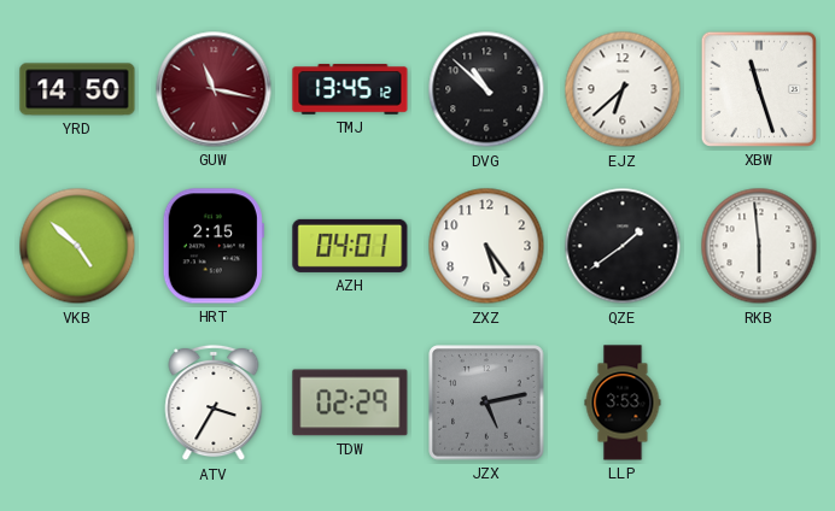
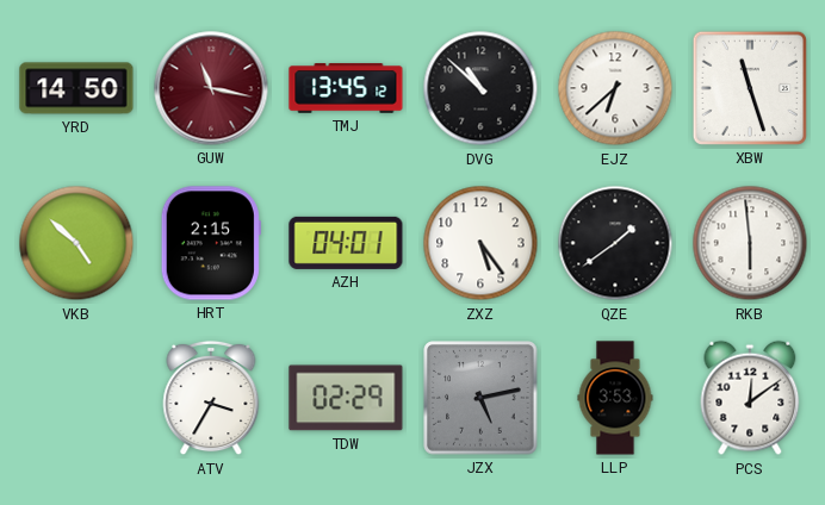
PCS: none -> 12:09
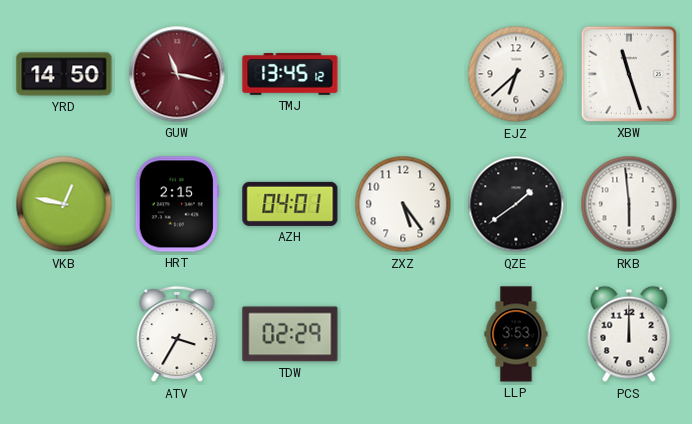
DVG: 10:52 -> none
VKB: 4:52 -> 12:47
JZX: 5:13 -> none
PCS: 12:09 -> 12:00
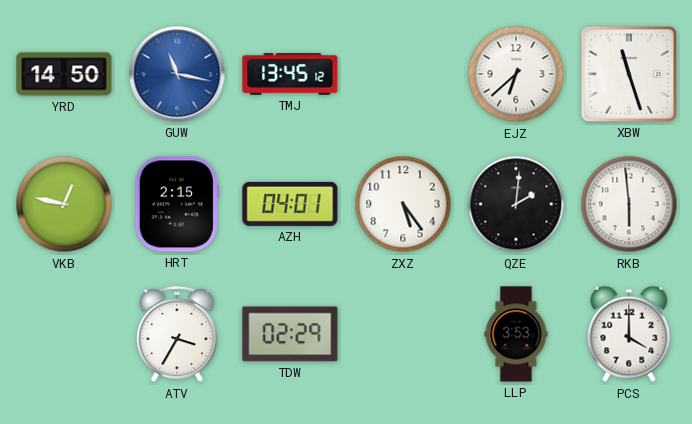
GUW dial: burgundy -> blue
QZE: 1:39 -> 2:01
PCS: 12:00 -> 4:00
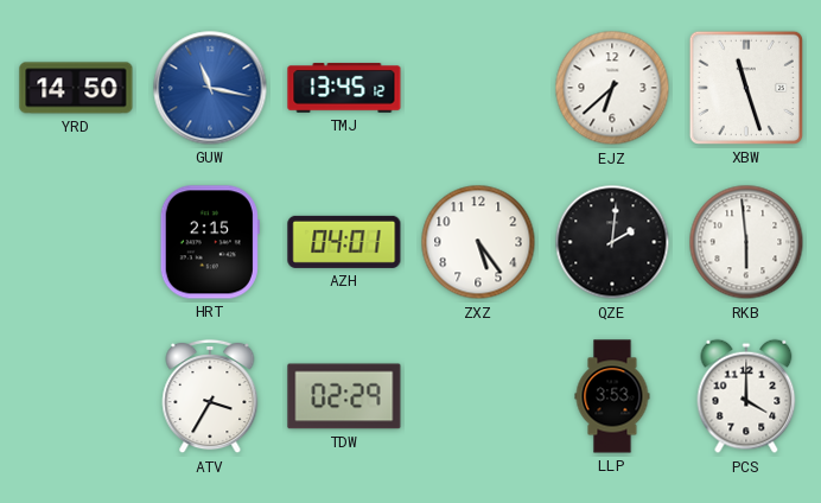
VKB: 12:47 -> none
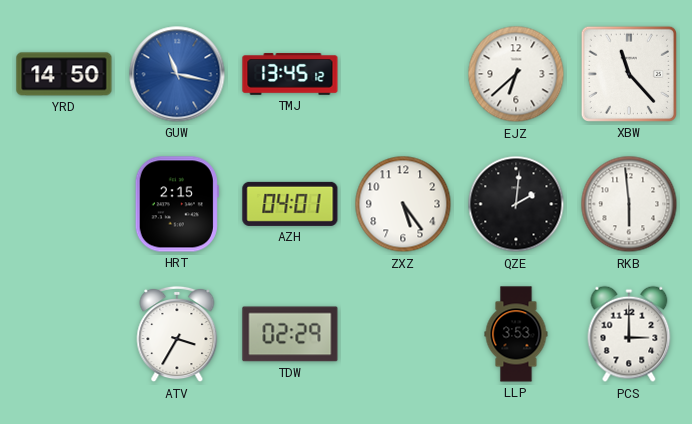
XBW: 11:27 -> 11:23
PCS: 4:00 -> 3:00
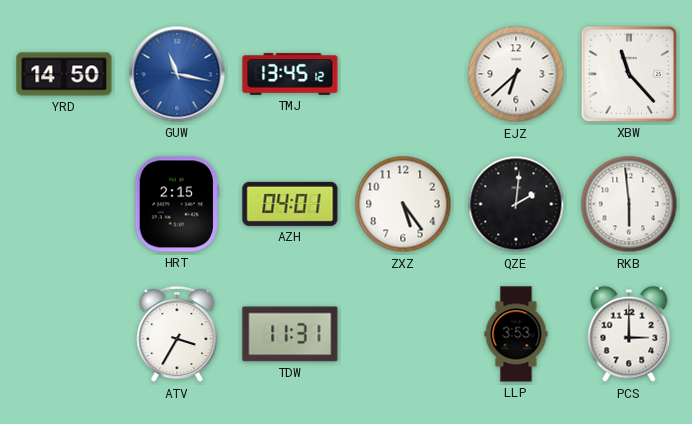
TDW: 02:29 -> 11:31
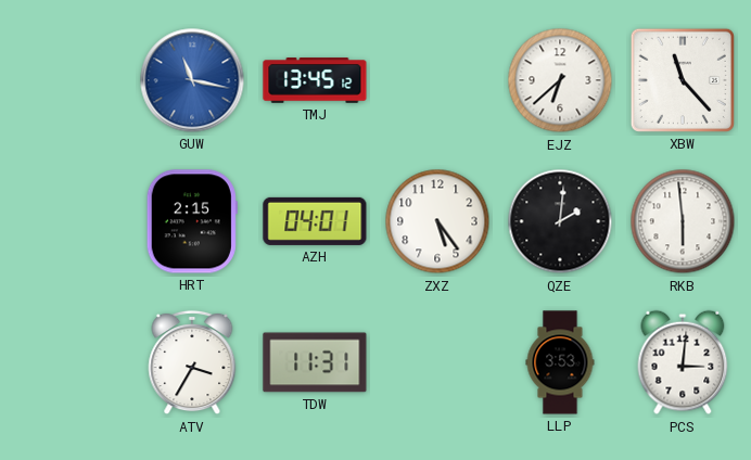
YRD: 14:50 -> none
PCS: 3:00 -> 3:01
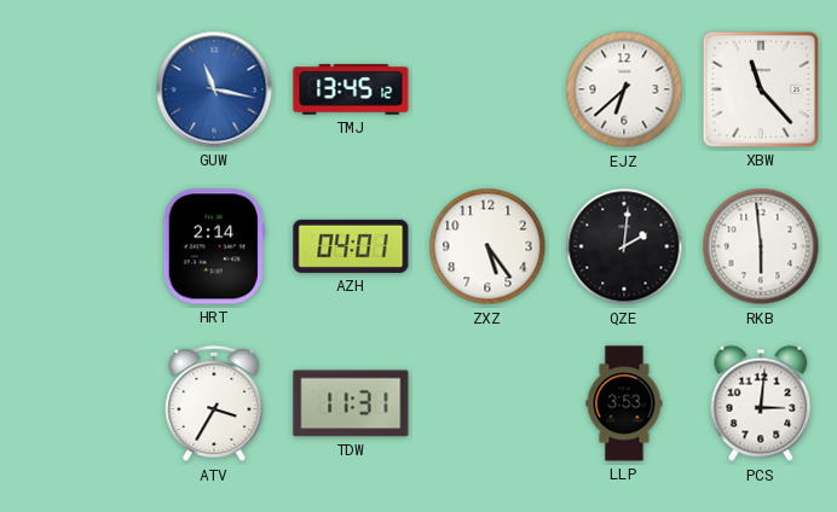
HRT: 2:15 -> 2:14
